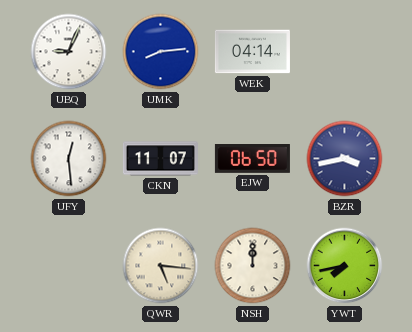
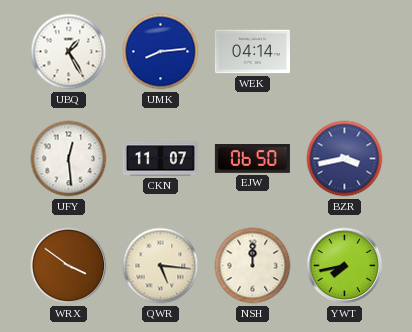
UBQ: 9:04 -> 1:25
WRX: none -> 3:51
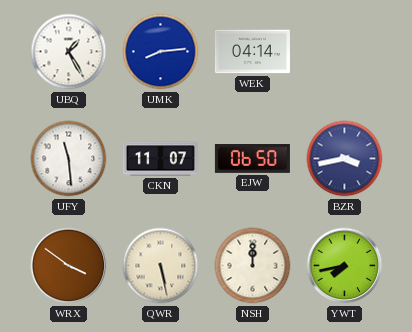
UFY: 12:29 -> 11:29
QWR: 5:16 -> 5:28
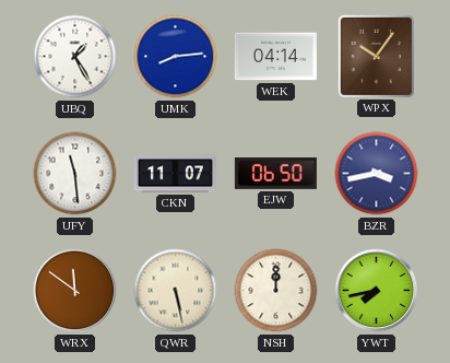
WPX: none -> 10:06
WRX: 3:51 -> 11:51
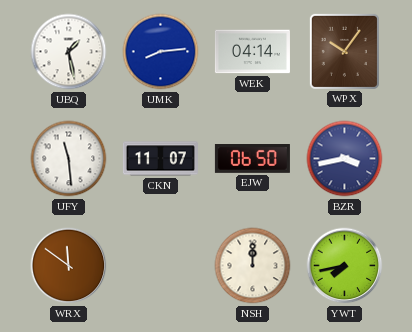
UBQ: 1:25 -> 1:28
QWR: 5:28 -> none
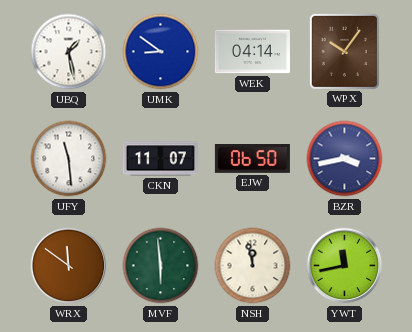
UMK: 8:14 -> 8:51
MVF: none -> 5:59
NSH: 12:00 -> 11:58
YWT: 7:43 -> 11:43
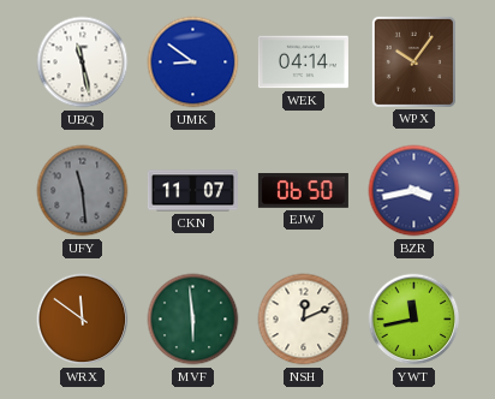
UBQ: 1:28 -> 11:28
UFY dial: white -> grey
NSH: 11:58 -> 12:11
